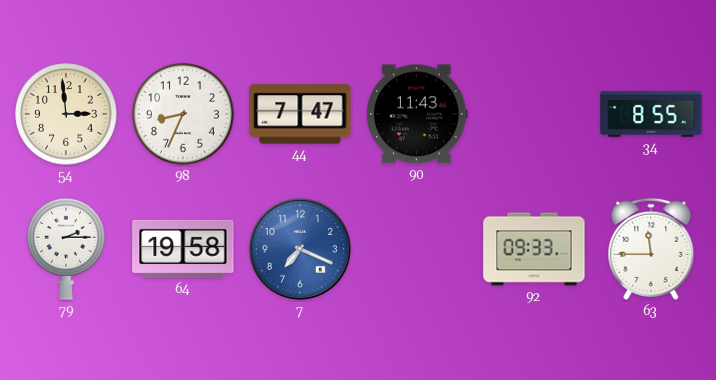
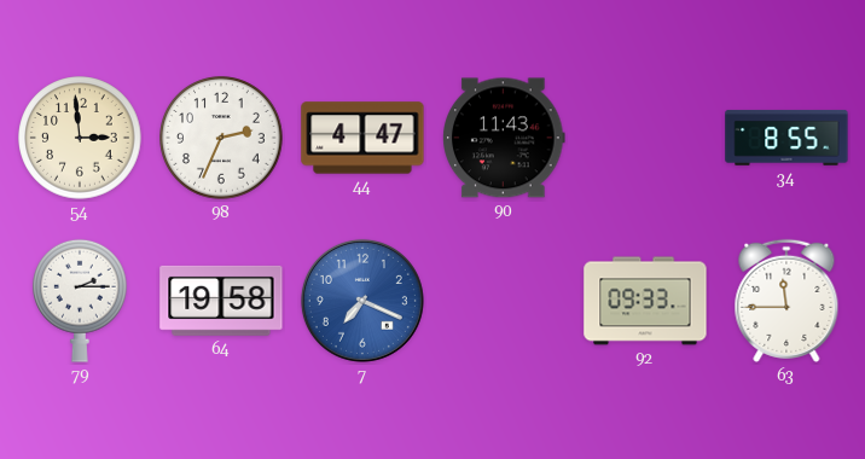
98: 8:34 -> 2:34
44: 7:47 -> 4:47
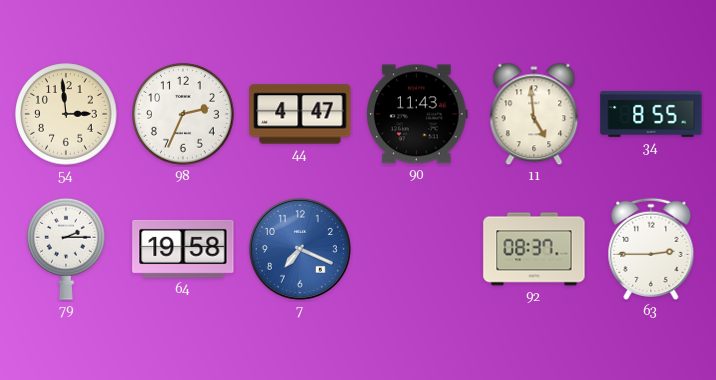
11: none -> 4:59
92: 09:33 -> 08:37
63: 11:45 -> 2:45
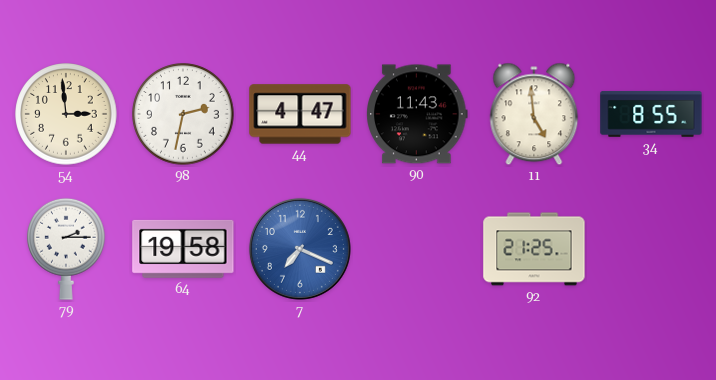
98: 2:34 -> 2:32
92: 08:37 -> 21:25
63: 2:45 -> none
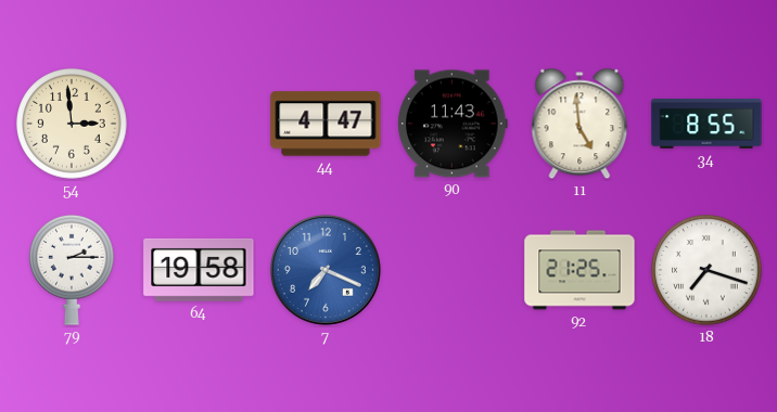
98: 2:32 -> none
18: none -> 7:18
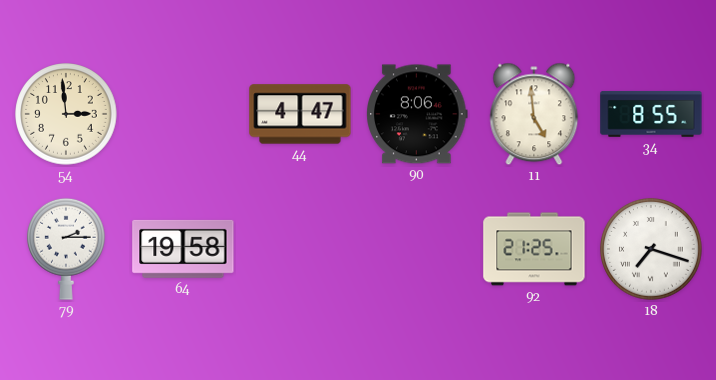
90: 11:43 -> 8:06
7: 7:19 -> none
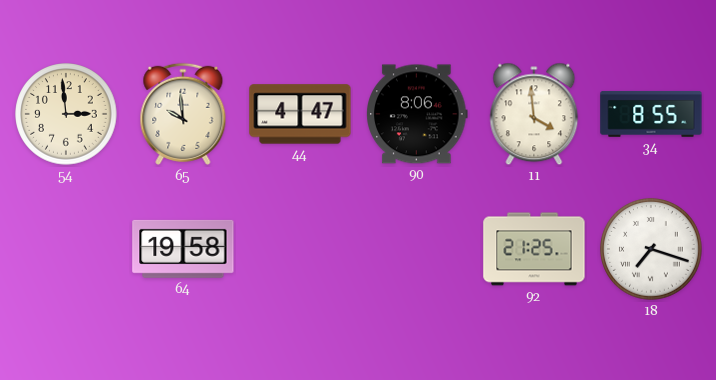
65: none -> 9:59
11: 4:59 -> 3:59
79: 2:15 -> none
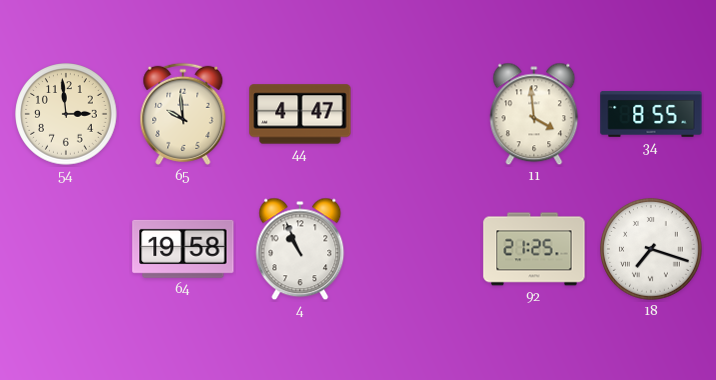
90: 8:06 -> none
4: none -> 10:56
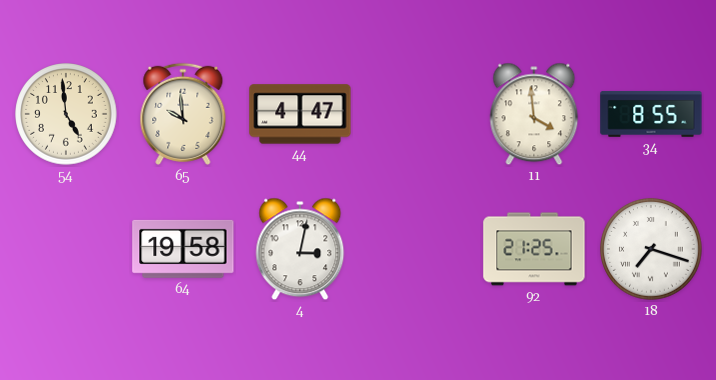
54: 2:59 -> 4:59
4: 10:56 -> 3:02
